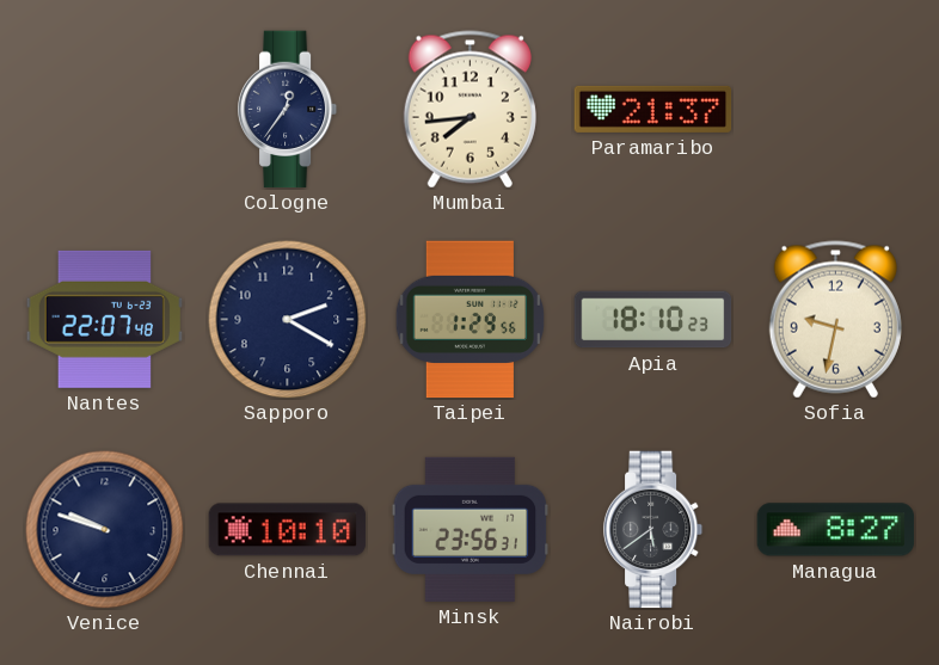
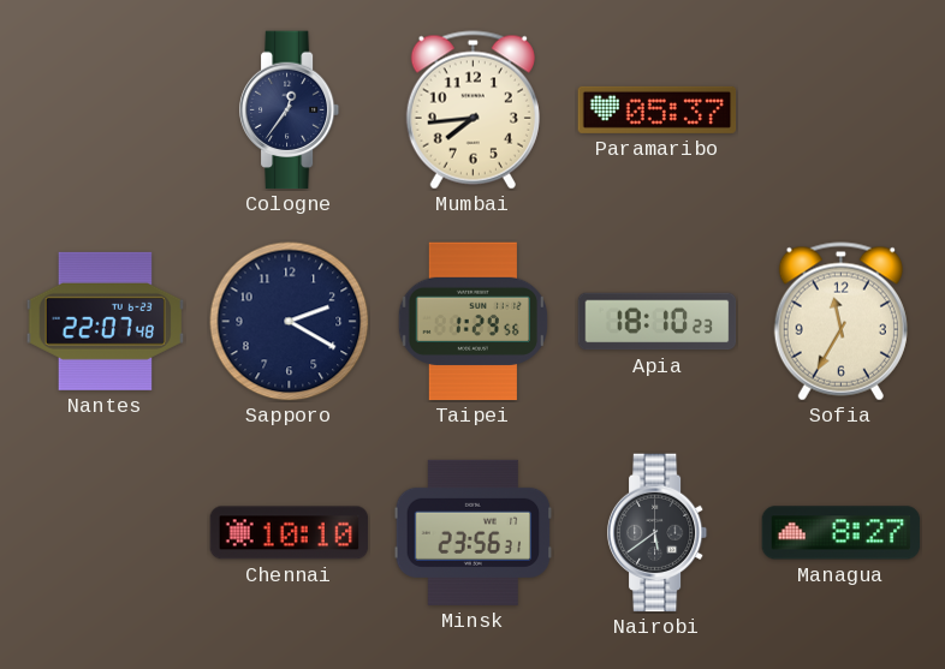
Paramaribo: 21:37 -> 05:37
Sofia: 9:32 -> 11:35
Venice: 9:48 -> none
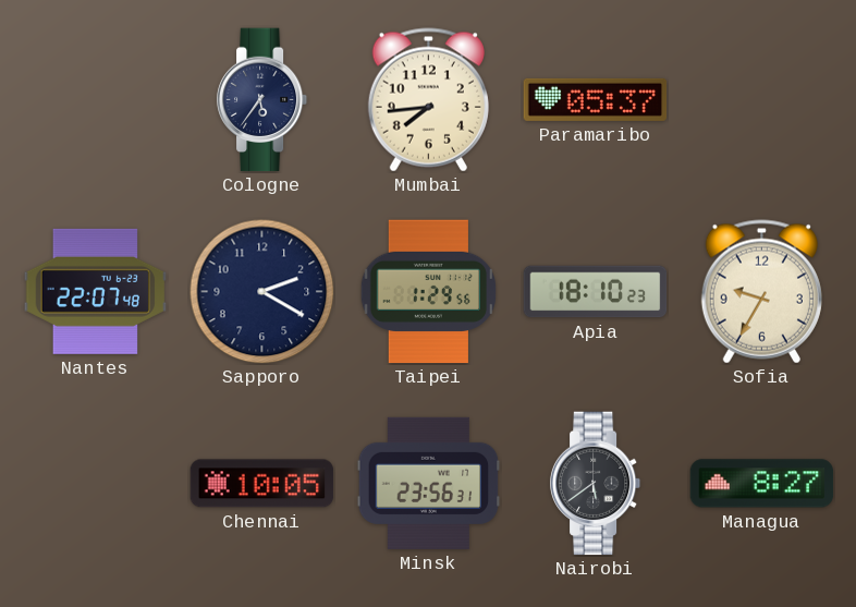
Cologne: 12:36 -> 5:36
Sofia: 11:35 -> 9:35
Chennai: 10:10 -> 10:05
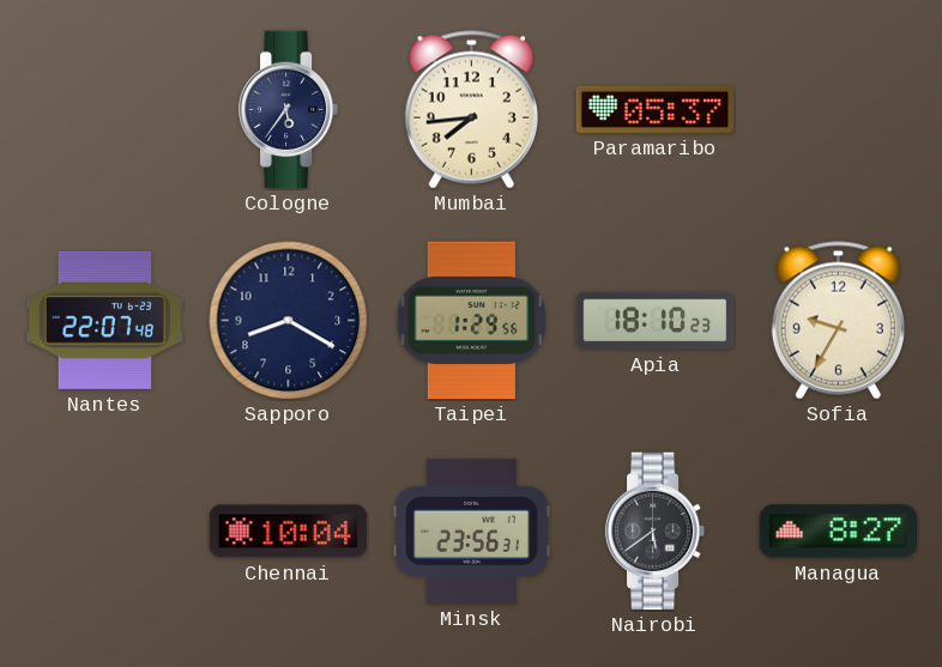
Sapporo: 2:20 -> 8:20
Chennai: 10:05 -> 10:04
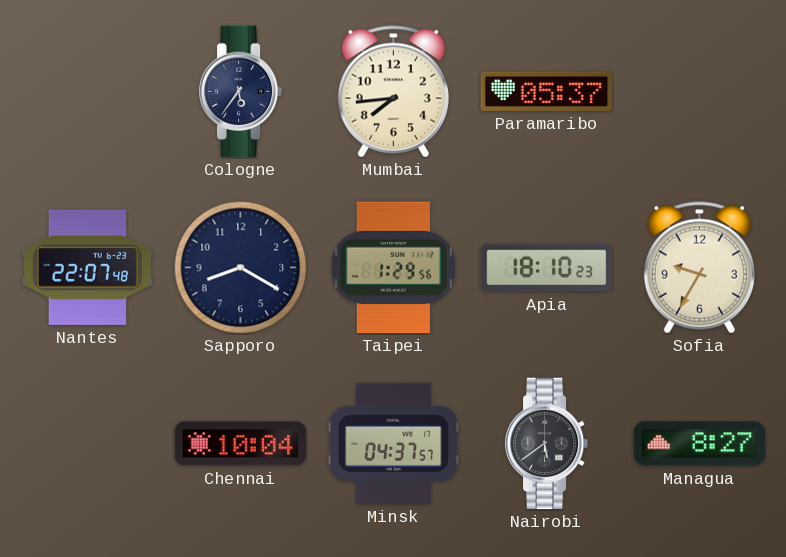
Minsk: 23:56 -> 04:37
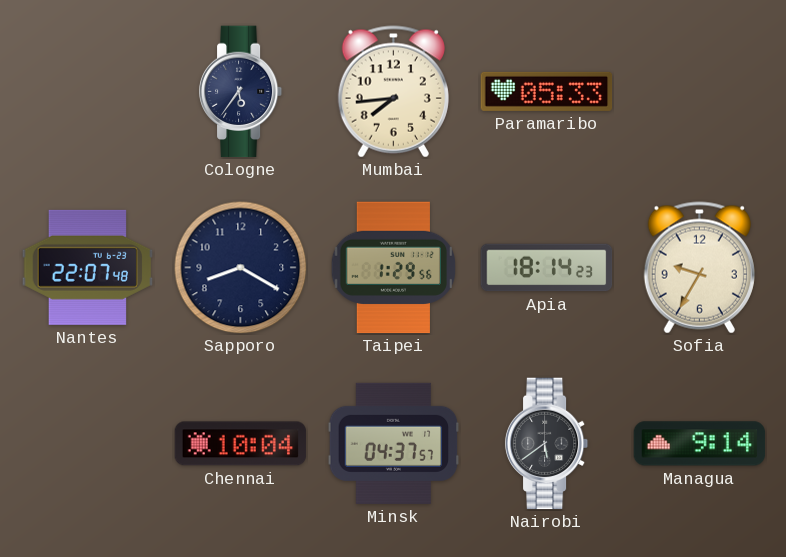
Paramaribo: 05:37 -> 05:33
Apia: 18:10 -> 18:14
Managua: 8:27 -> 9:14
